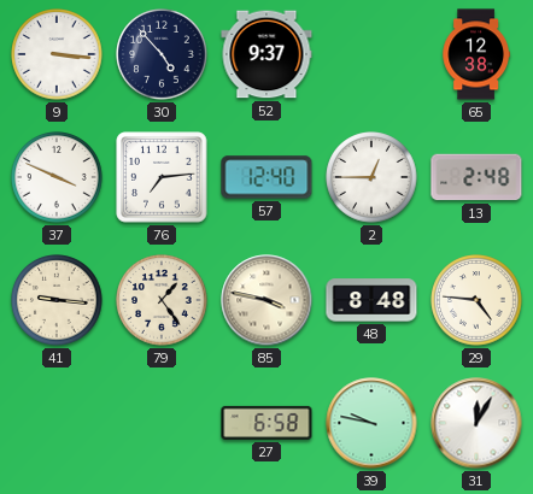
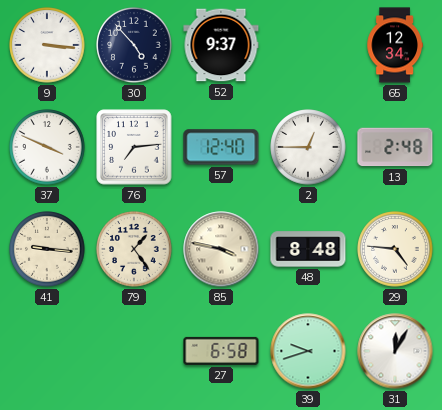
65: 12:38 -> 12:34
39: 9:47 -> 9:42
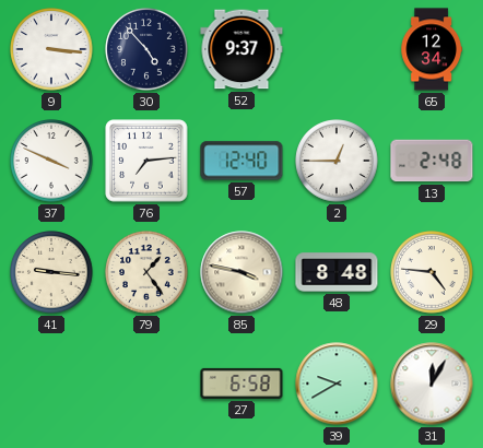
39: 9:42 -> 9:40
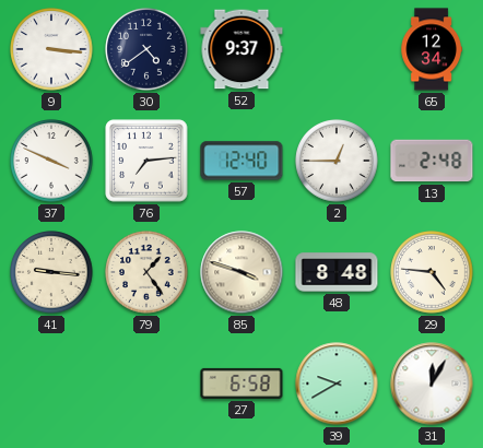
30: 4:53 -> 4:39
85: 3:47 -> 3:48
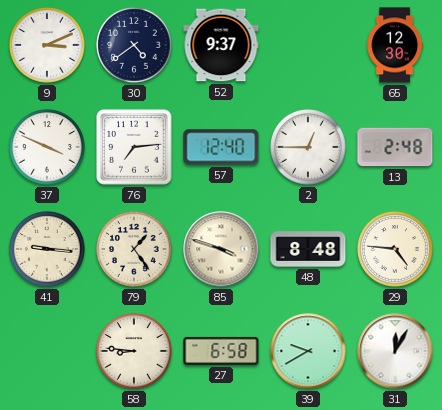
9: 3:16 -> 3:11
65: 12:34 -> 12:30
58: none -> 8:46
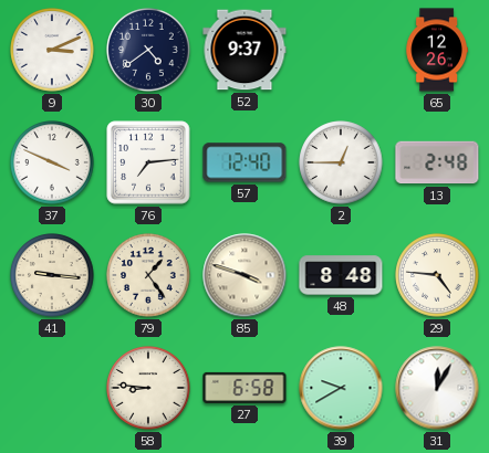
65: 12:30 -> 12:26
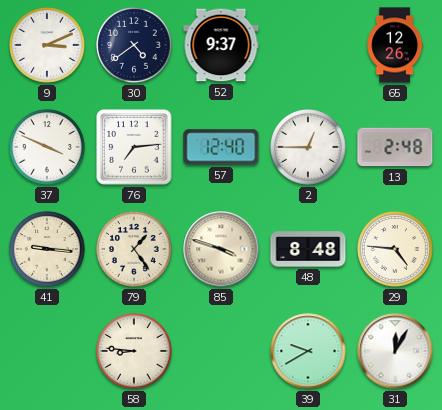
27: 6:58 -> none
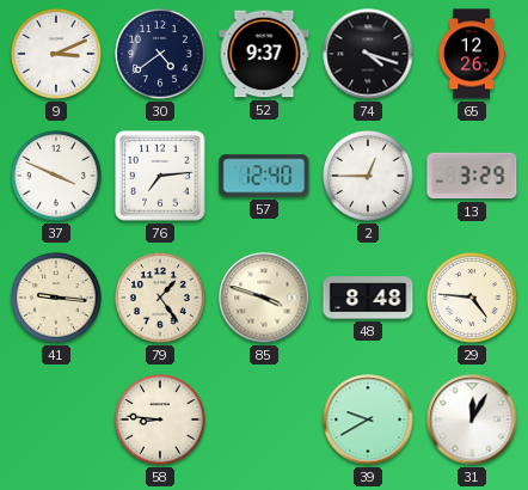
74: none -> 4:18
13: 2:48 -> 3:29
